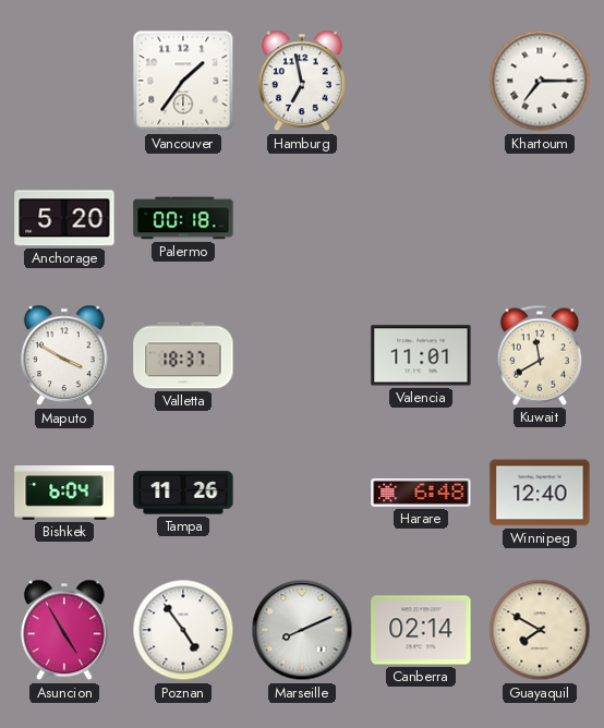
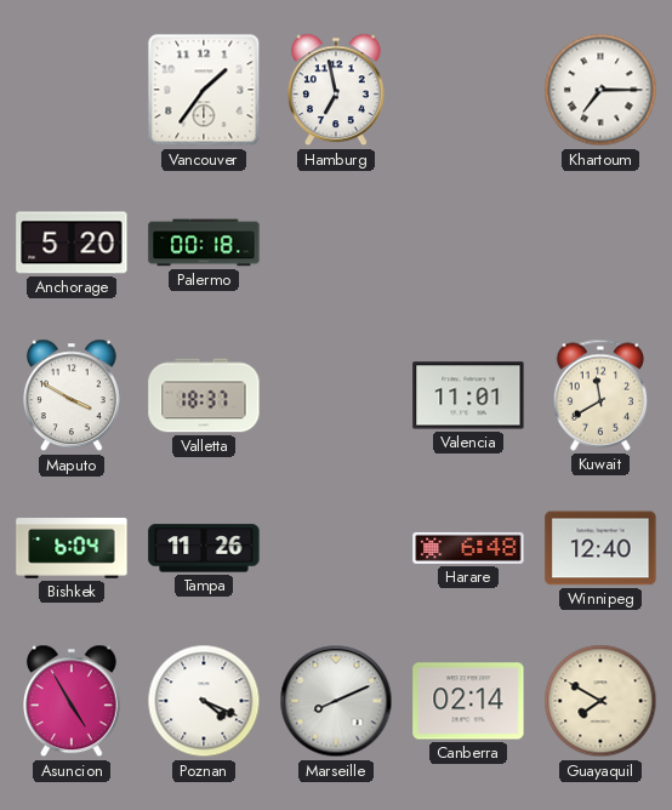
Poznan: 4:54 -> 4:19
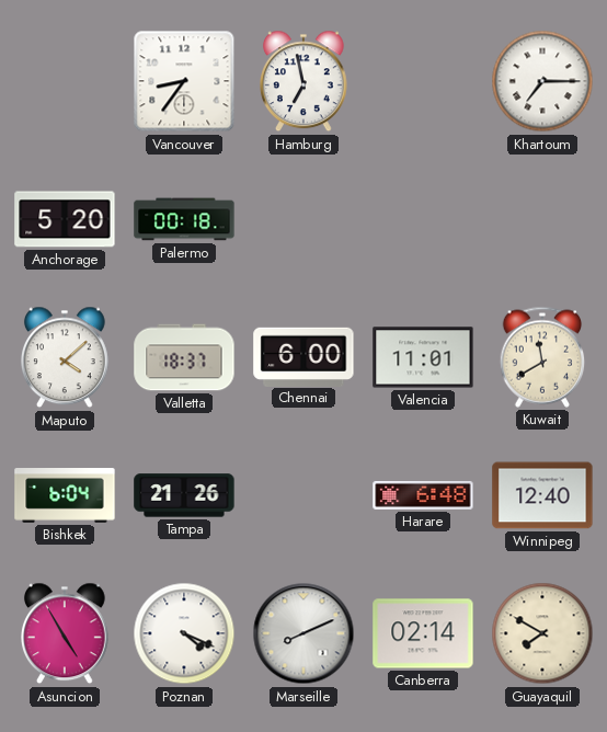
Vancouver: 1:36 -> 8:36
Maputo: 3:50 -> 4:08
Chennai: none -> 6:00
Tampa: 11:26 -> 21:26
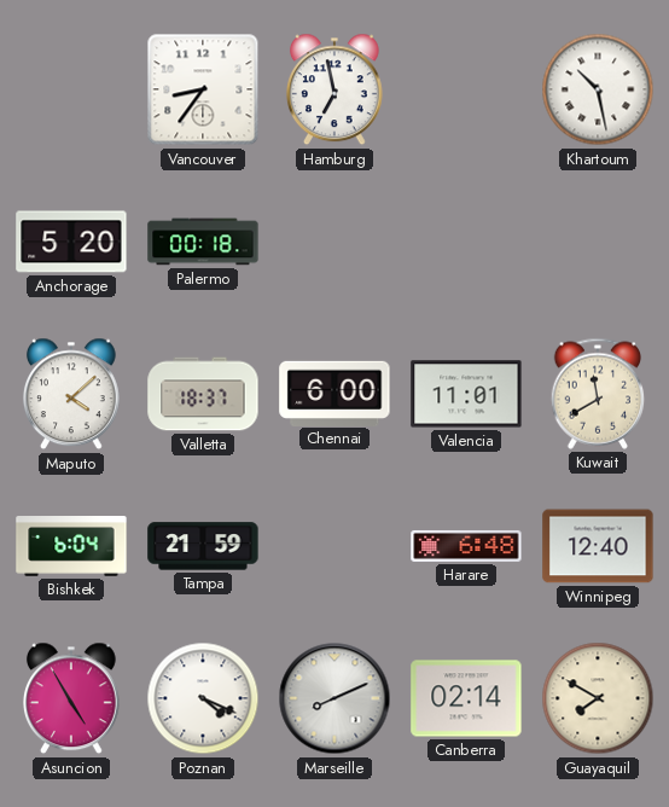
Khartoum: 7:15 -> 10:28
Tampa: 21:26 -> 21:59
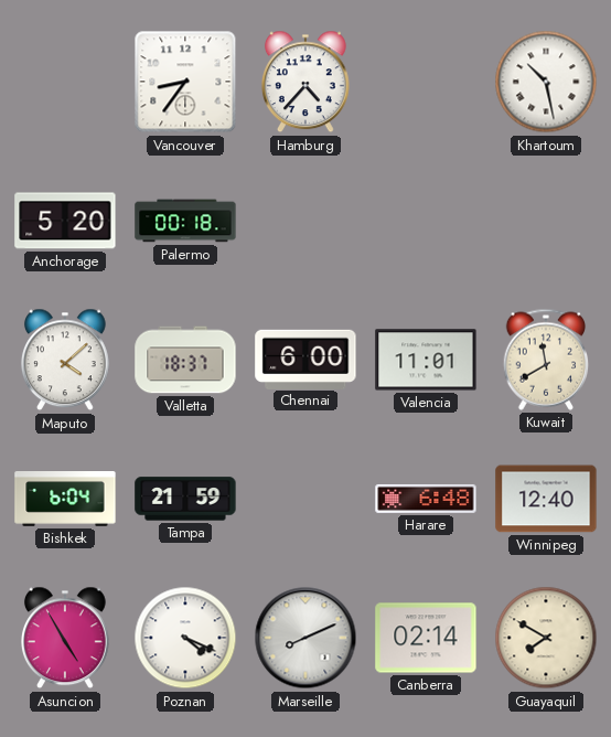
Hamburg: 6:58 -> 4:37
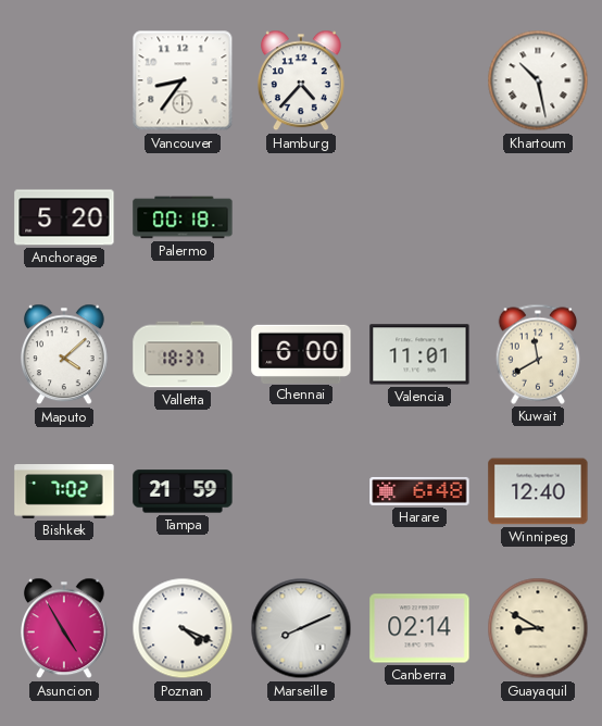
Bishkek: 6:04 -> 7:02
Guayaquil: 7:50 -> 8:50
